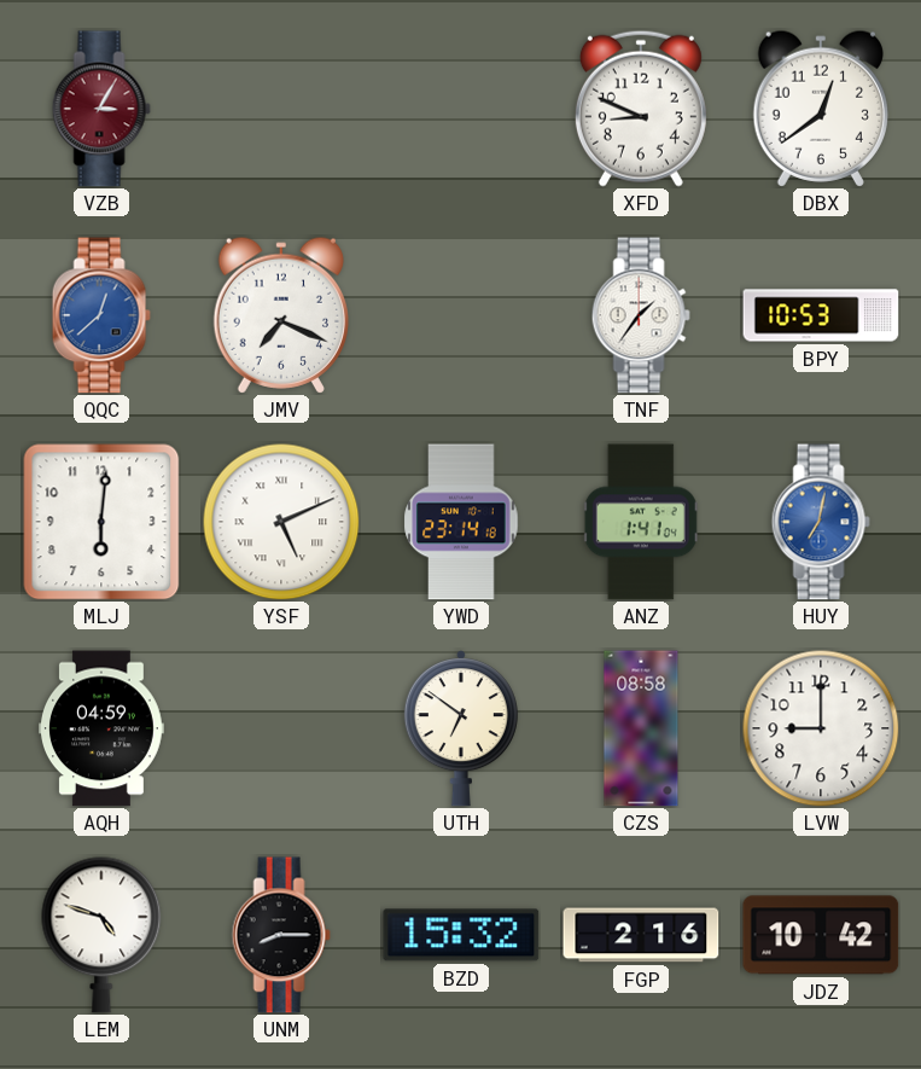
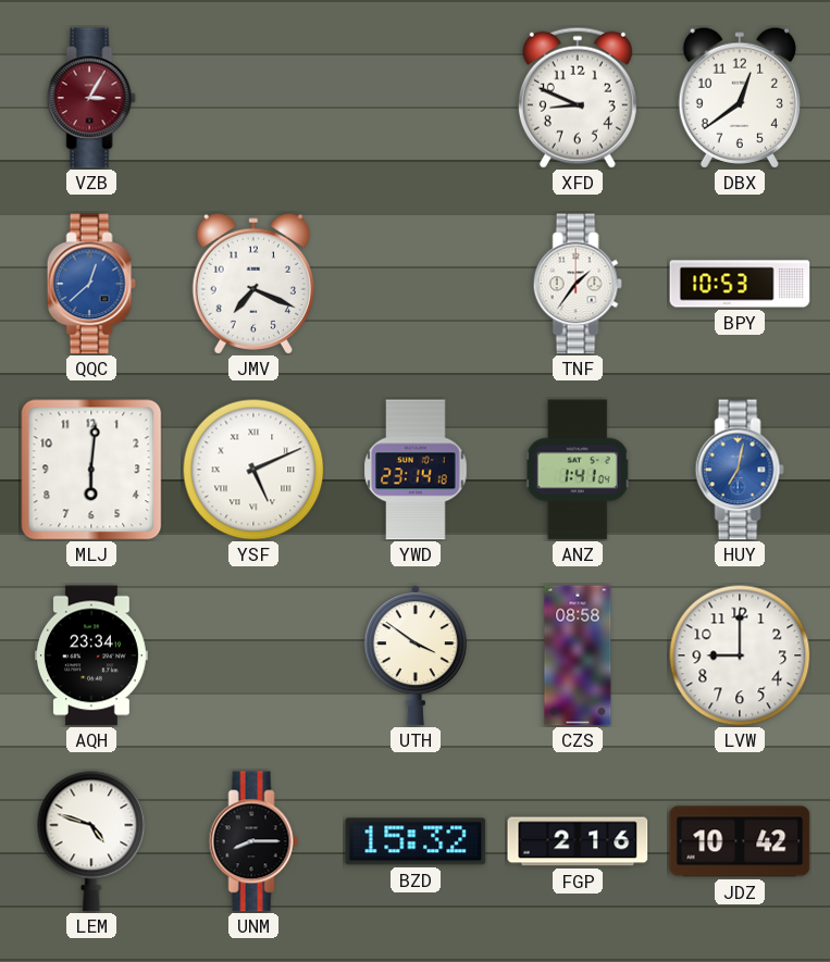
AQH: 04:59 -> 23:34
UTH: 6:51 -> 3:51
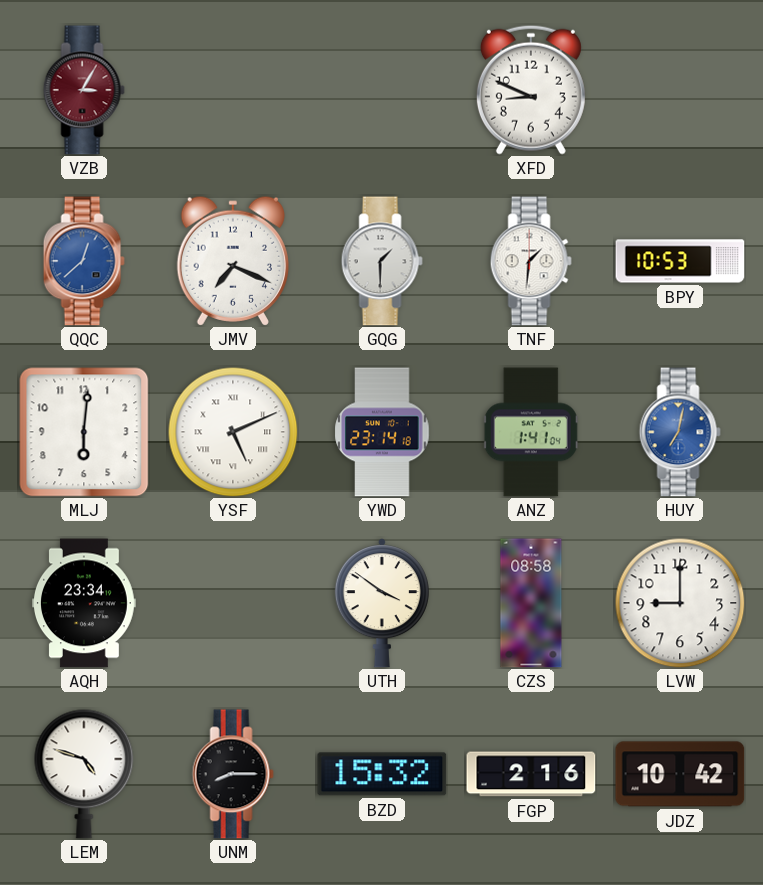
DBX: 12:39 -> none
GQG: none -> 1:30
TNF: 1:36 -> 1:31
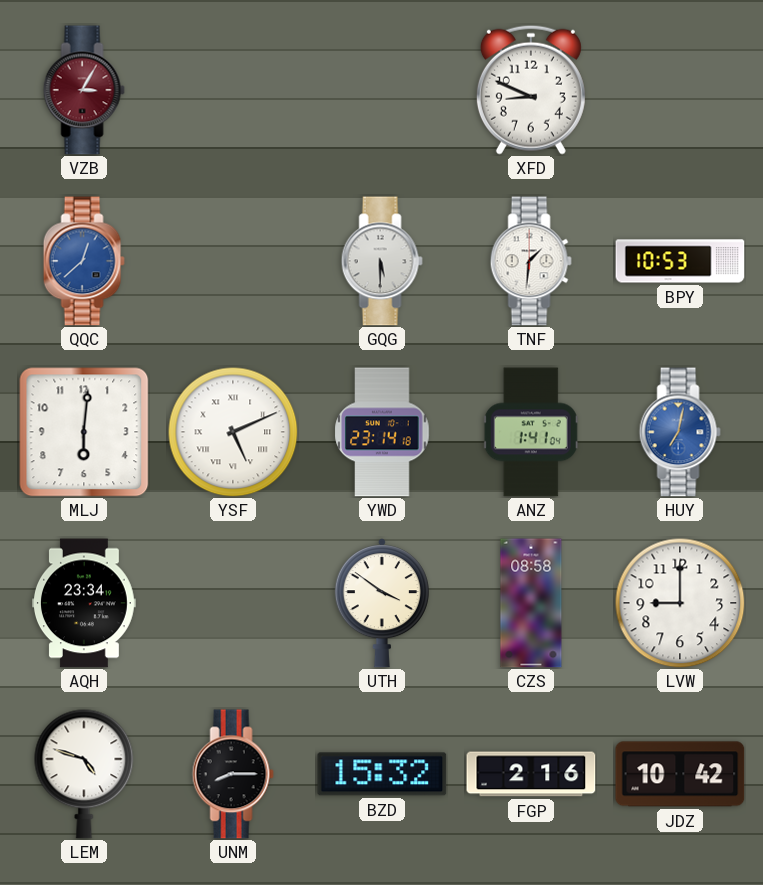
JMV: 7:19 -> none
GQG: 1:30 -> 5:30
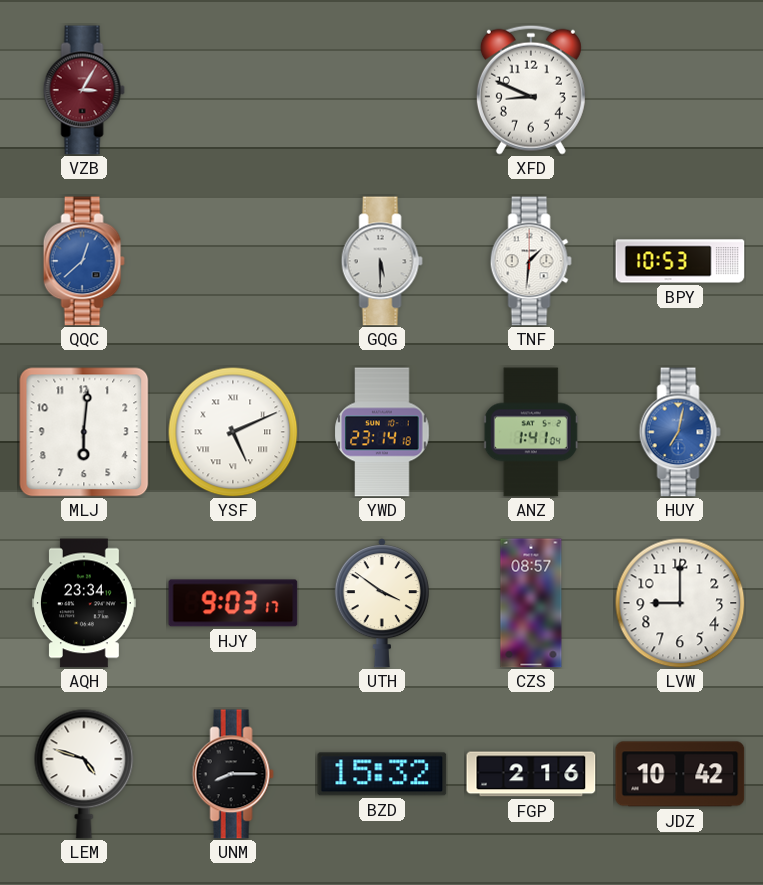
HJY: none -> 9:03
CZS: 08:58 -> 08:57
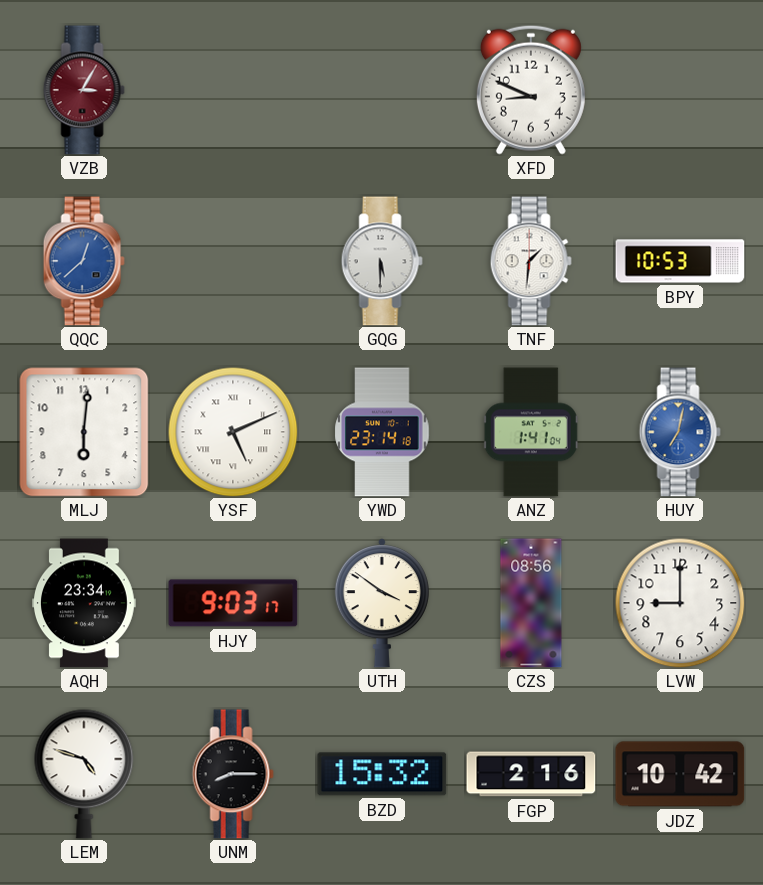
CZS: 08:57 -> 08:56
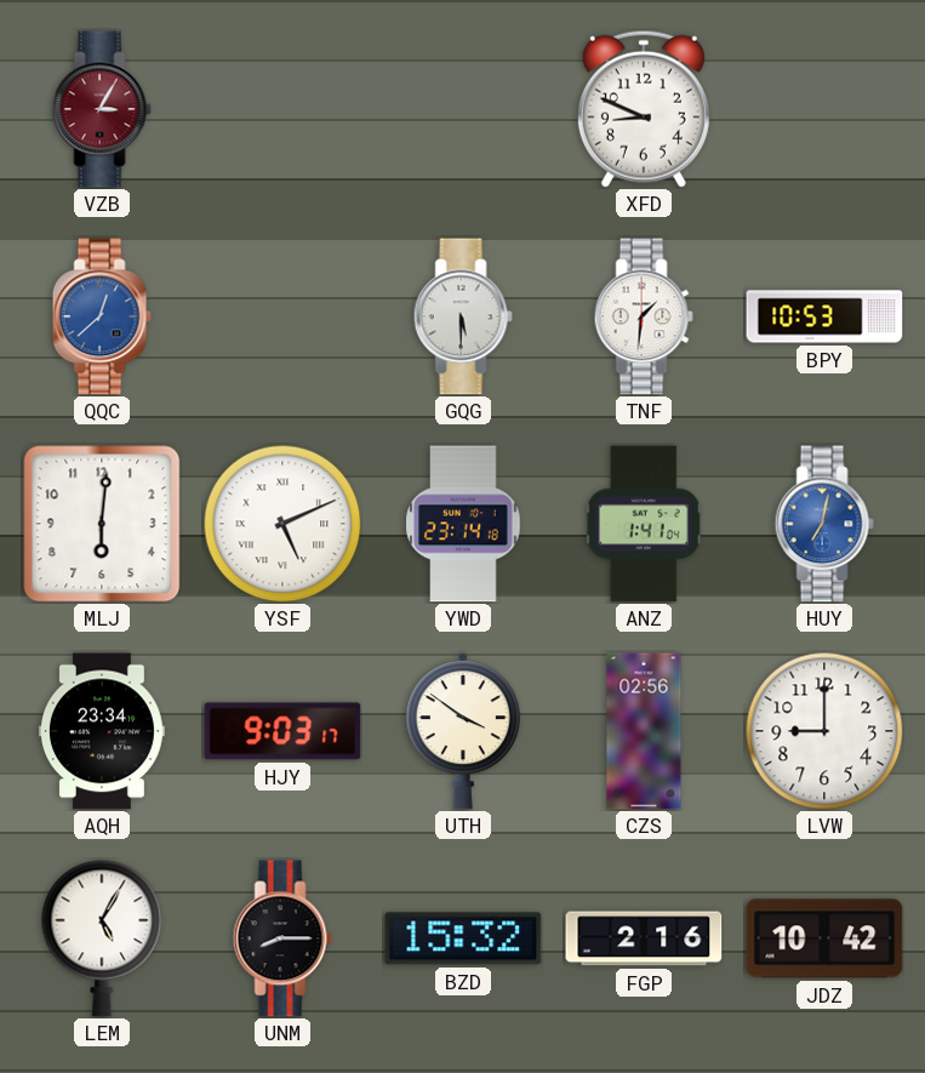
CZS: 08:56 -> 02:56
LEM: 4:48 -> 5:05
